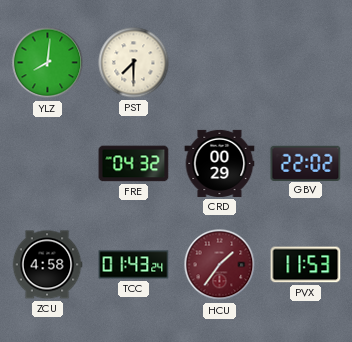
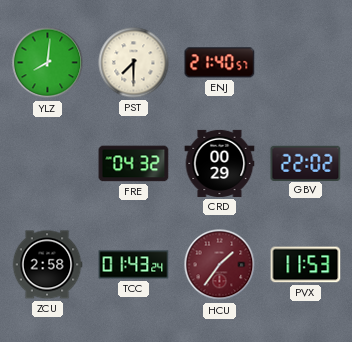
ENJ: none -> 21:40
ZCU: 4:58 -> 2:58
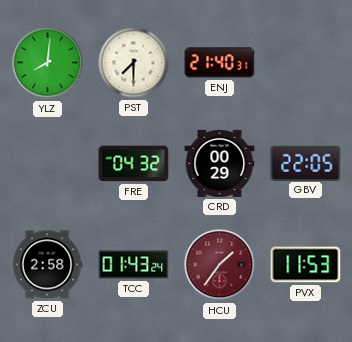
ENJ: 21:40:57 -> 21:40:31
GBV: 22:02 -> 22:05
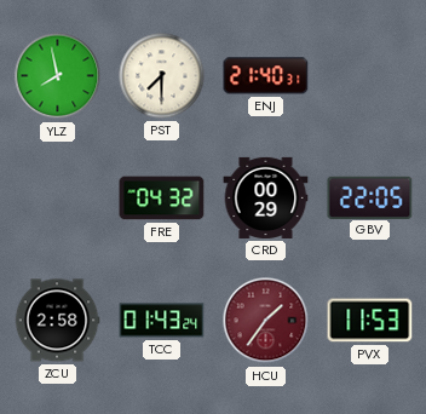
YLZ: 8:01 -> 7:58
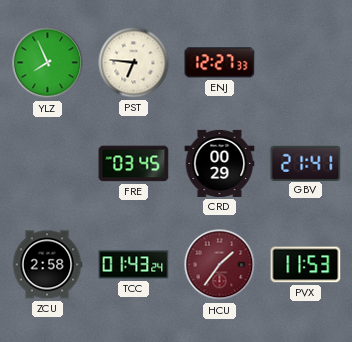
YLZ: 7:58 -> 7:56
PST: 7:30 -> 6:46
ENJ: 21:40 -> 12:27
FRE: 04:32 -> 03:45
GBV: 22:05 -> 21:41
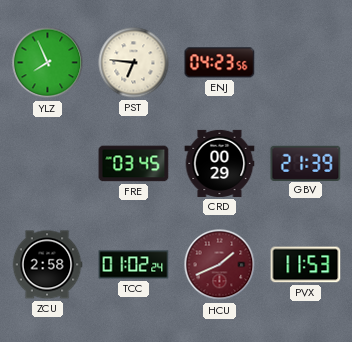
ENJ: 12:27 -> 04:23
GBV: 21:41 -> 21:39
TCC: 01:43 -> 01:02
HCU: 1:36 -> 1:41
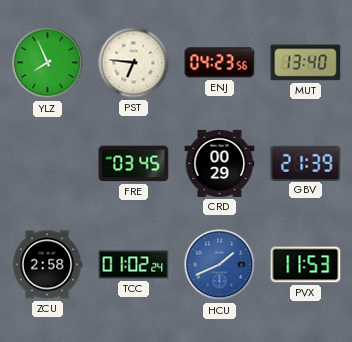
MUT: none -> 13:40
HCU dial: burgundy -> blue
